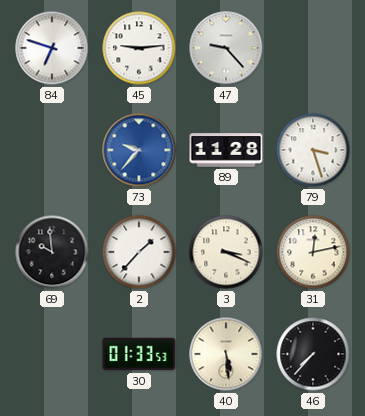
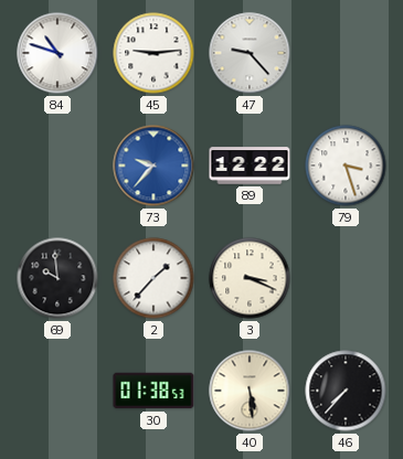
84: 6:48 -> 10:48
89: 11:28 -> 12:22
31: 12:13 -> none
30: 01:33 -> 01:38
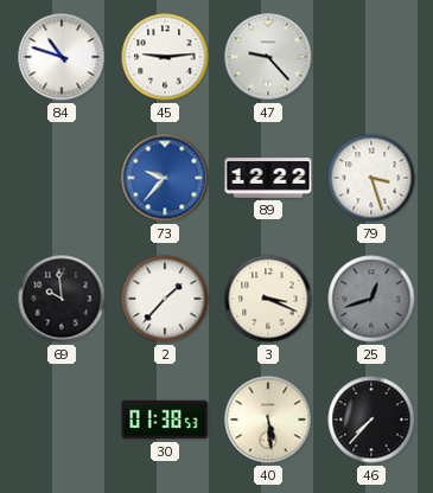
25: none -> 12:42
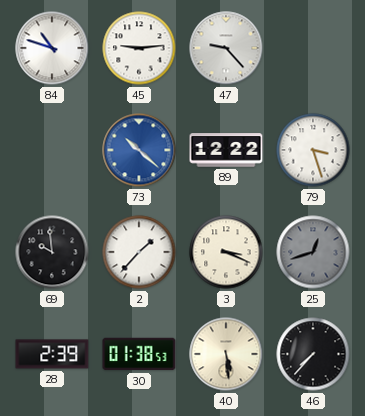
73: 9:37 -> 10:22
28: none -> 2:39
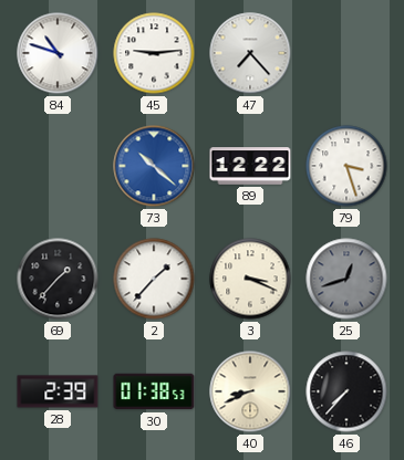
47: 9:23 -> 7:23
69: 9:59 -> 1:37
40: 5:29 -> 8:41
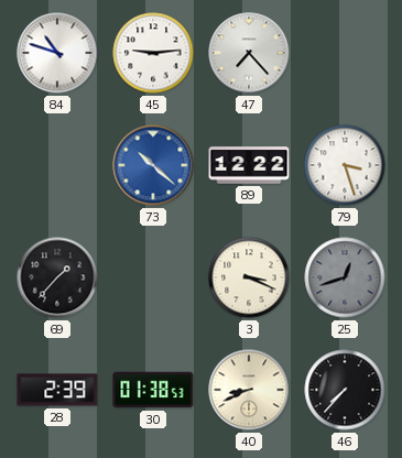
2: 1:37 -> none
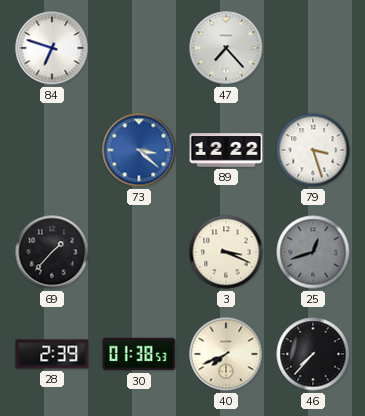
84: 10:48 -> 6:48
45: 9:14 -> none
73: 10:22 -> 3:22
40: 8:41 -> 7:41
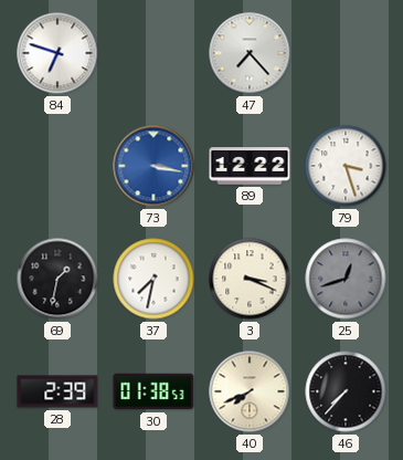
73: 3:22 -> 3:17
69: 1:37 -> 1:32
37: none -> 7:32
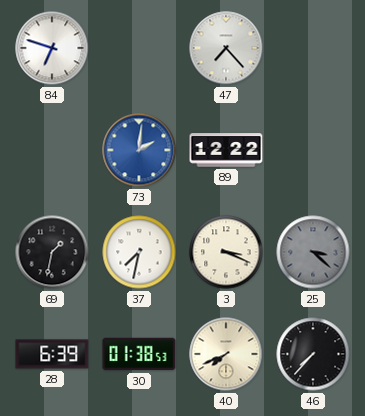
73: 3:17 -> 2:01
79: 3:27 -> none
25: 12:42 -> 3:22
28: 2:39 -> 6:39
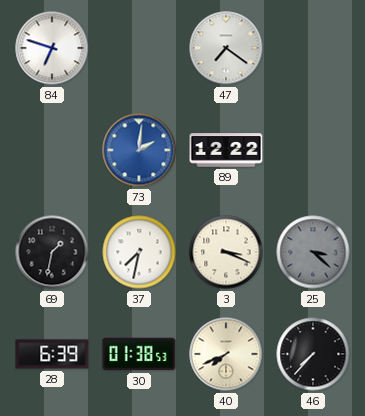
47: 7:23 -> 7:21
